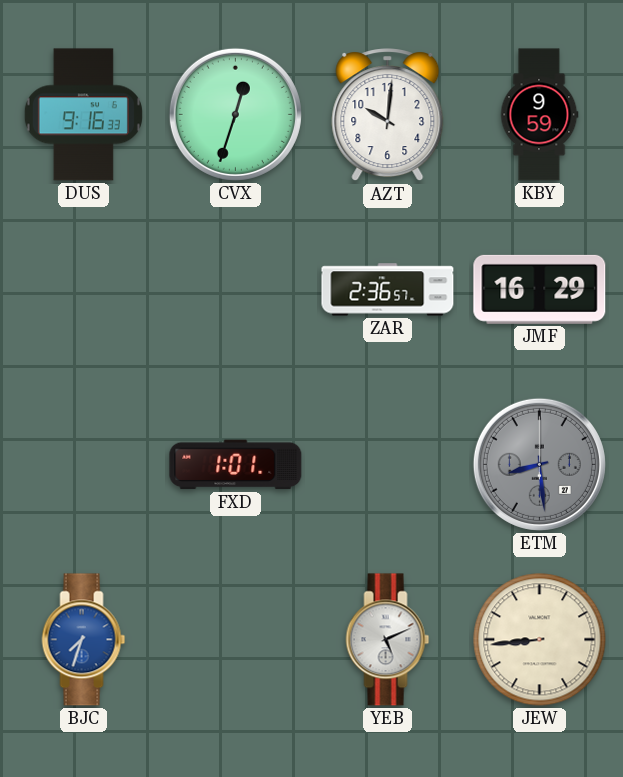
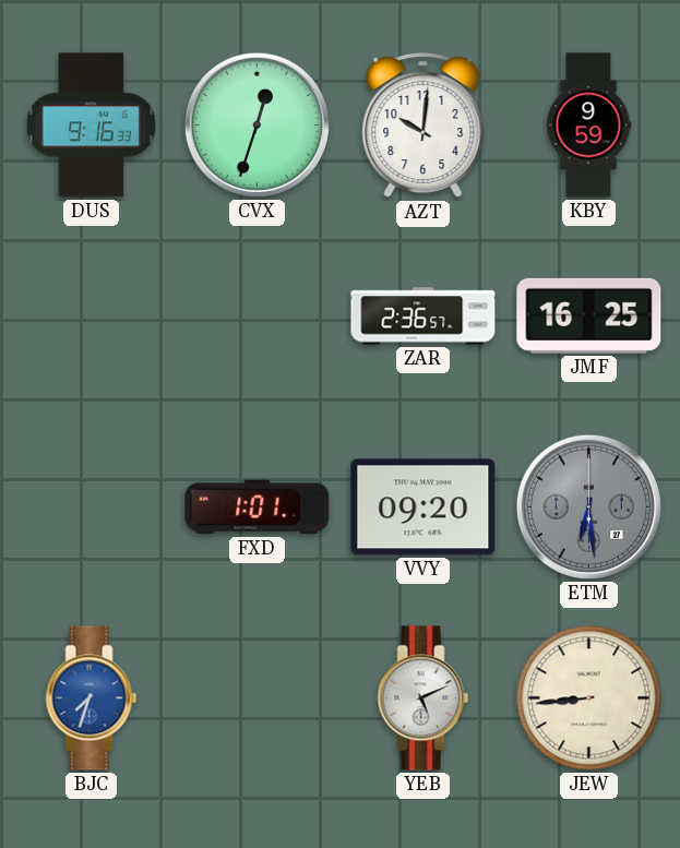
JMF: 16:29 -> 16:25
VVY: none -> 09:20
ETM: 8:29 -> 6:29
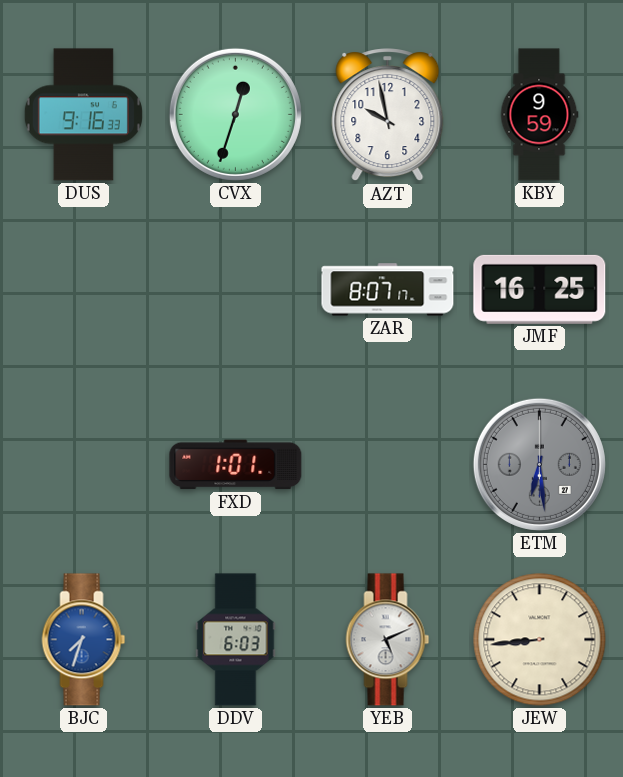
AZT: 10:01 -> 9:58
ZAR: 2:36 -> 8:07
VVY: 09:20 -> none
DDV: none -> 6:03
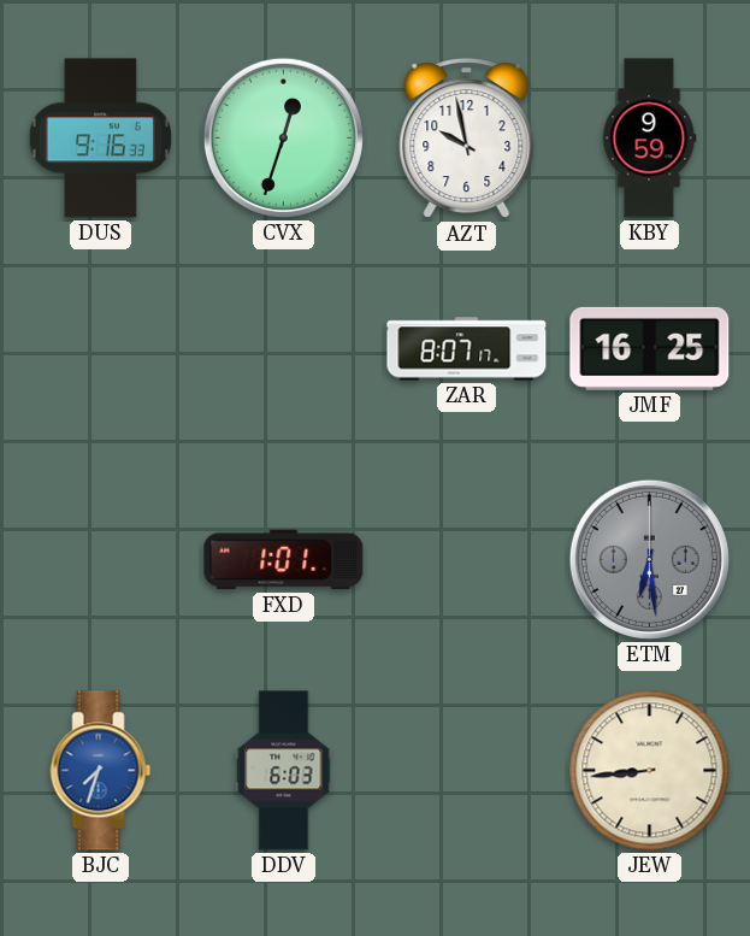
YEB: 5:11 -> none
